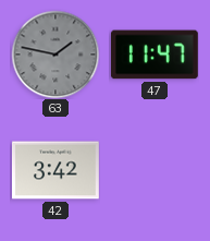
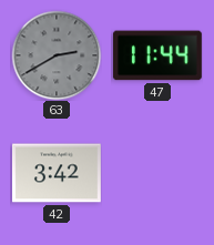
63: 1:47 -> 2:40
47: 11:47 -> 11:44
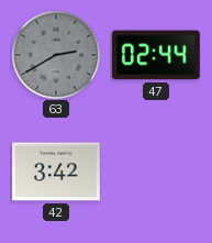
47: 11:44 -> 02:44
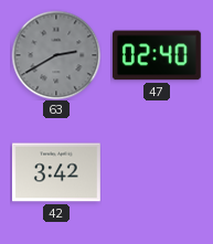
47: 02:44 -> 02:40
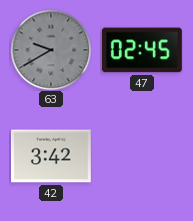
63: 2:40 -> 9:40
47: 02:40 -> 02:45
